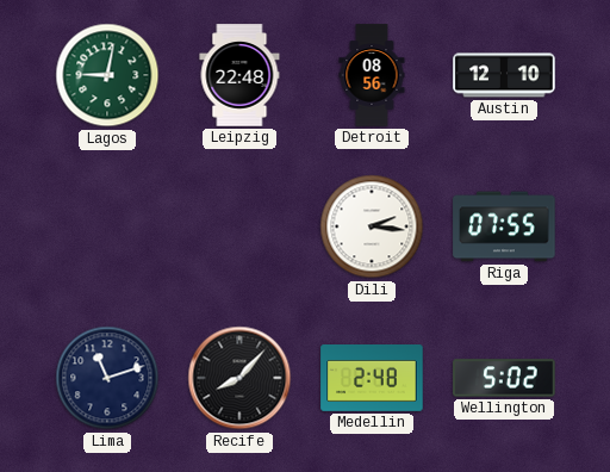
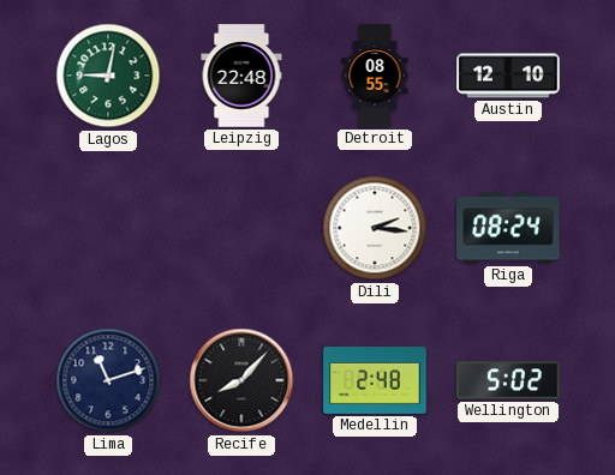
Detroit: 08:56 -> 08:55
Riga: 07:55 -> 08:24
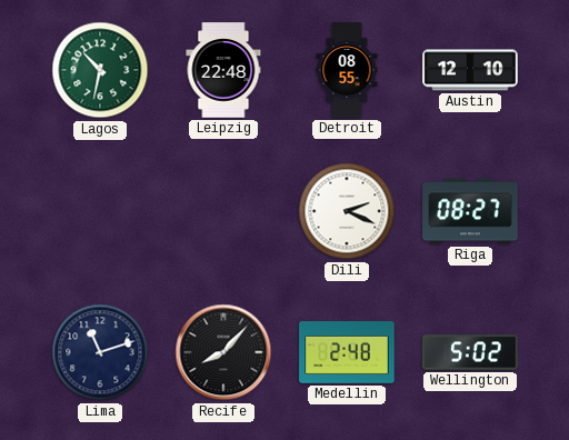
Lagos: 9:02 -> 10:32
Dili: 2:16 -> 2:19
Riga: 08:24 -> 08:27
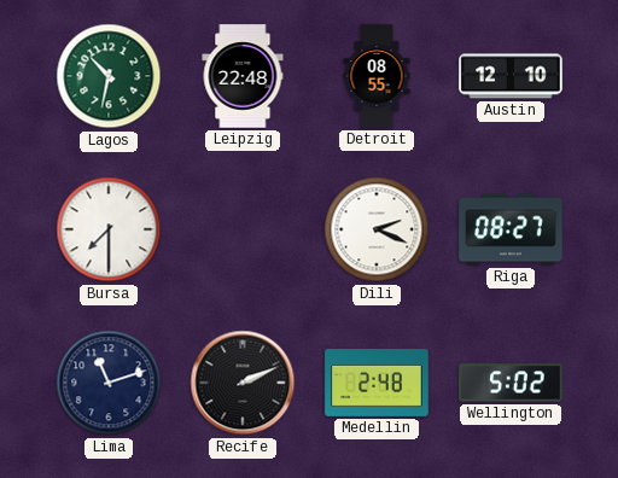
Bursa: none -> 7:30
Recife: 8:07 -> 2:11
